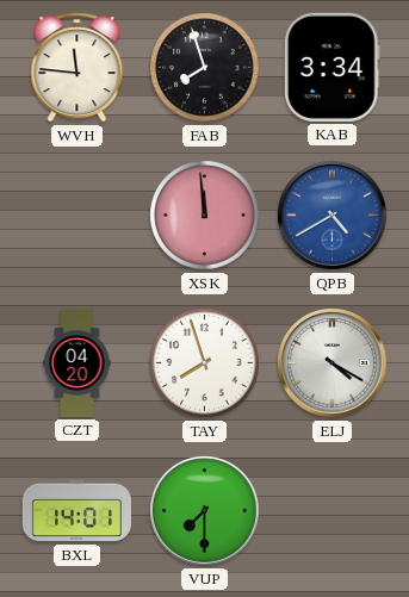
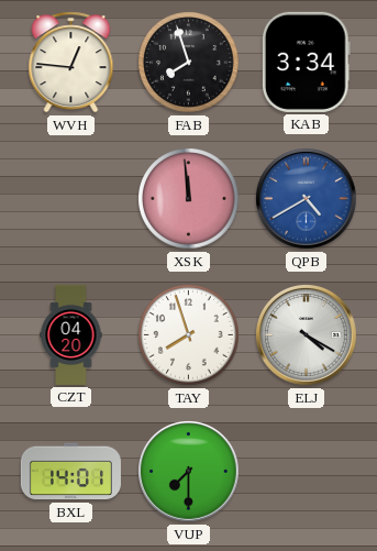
WVH: 11:46 -> 12:46
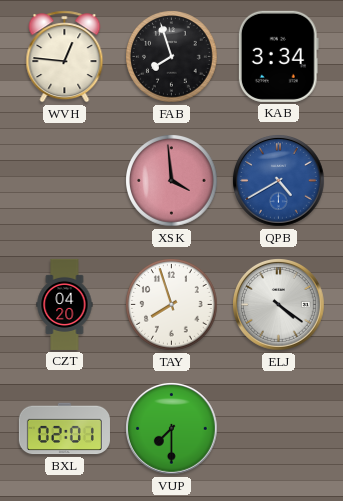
XSK: 11:59 -> 3:59
ELJ: 4:20 -> 4:21
BXL: 14:01 -> 02:01
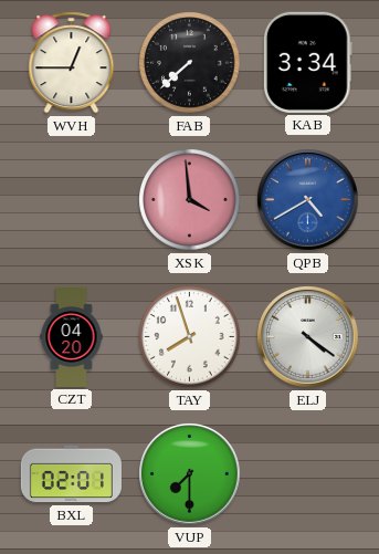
WVH: 12:46 -> 12:45
FAB: 7:57 -> 7:38
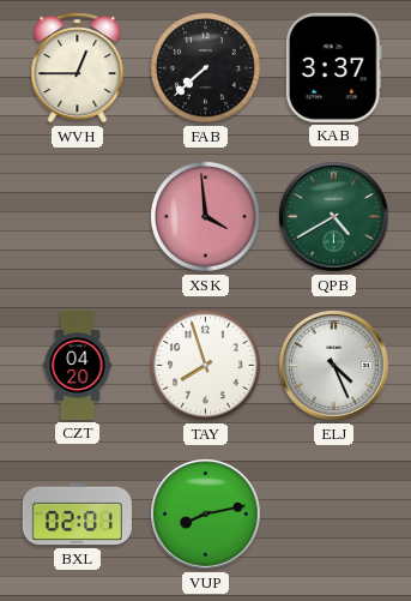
KAB: 3:34 -> 3:37
QPB dial: blue -> green
ELJ: 4:21 -> 4:26
VUP: 7:30 -> 8:13
